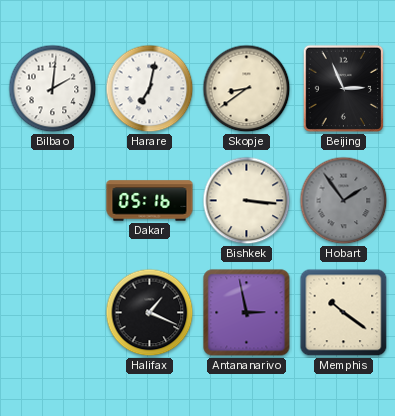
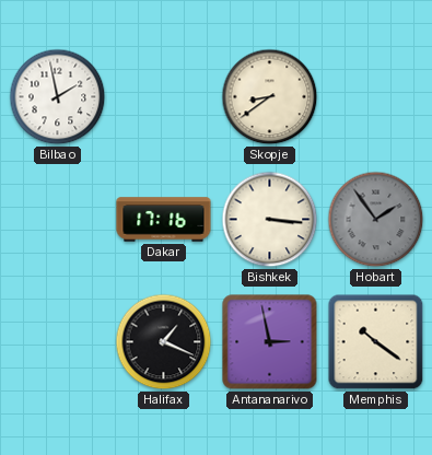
Bilbao: 2:01 -> 1:58
Harare: 7:02 -> none
Beijing: 2:56 -> none
Dakar: 05:16 -> 17:16
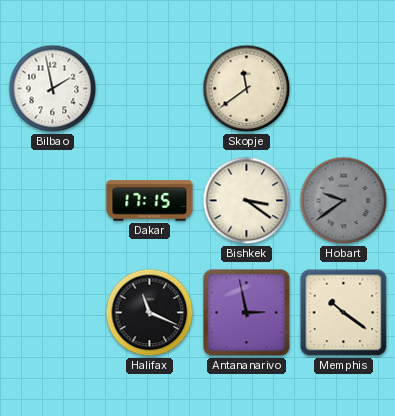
Skopje: 8:39 -> 11:39
Dakar: 17:16 -> 17:15
Bishkek: 3:16 -> 3:21
Hobart: 1:54 -> 9:39
Halifax: 1:19 -> 11:19
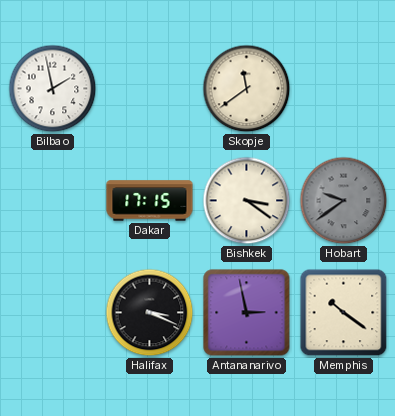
Halifax: 11:19 -> 3:19
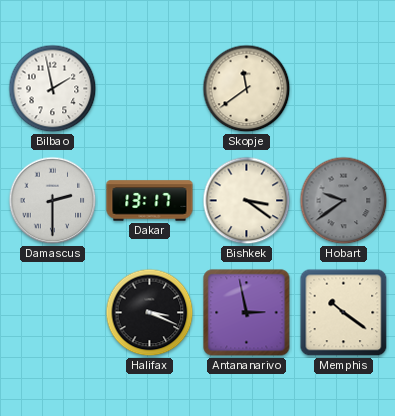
Damascus: none -> 2:30
Dakar: 17:15 -> 13:17
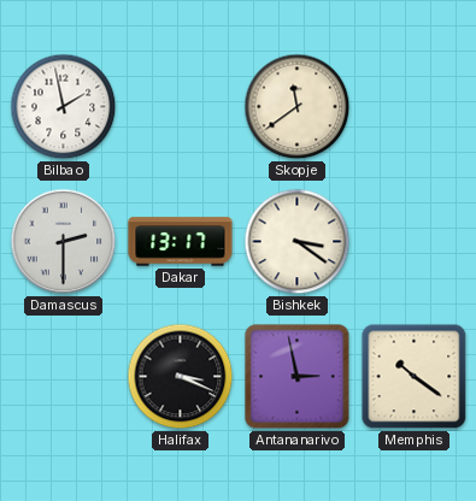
Hobart: 9:39 -> none
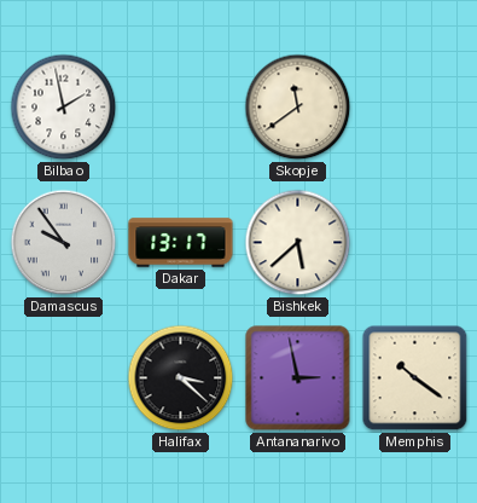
Damascus: 2:30 -> 9:54
Bishkek: 3:21 -> 5:38
Halifax: 3:19 -> 3:22
